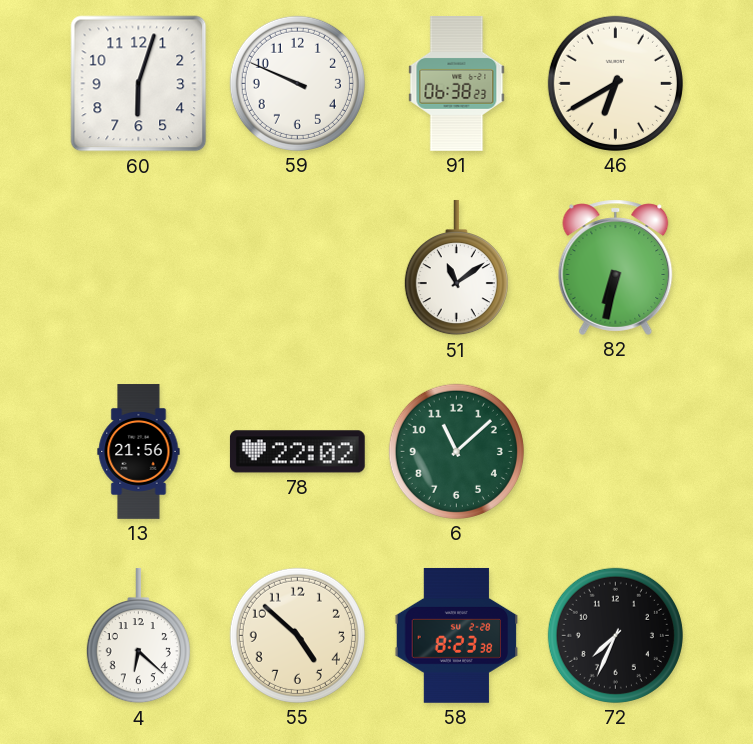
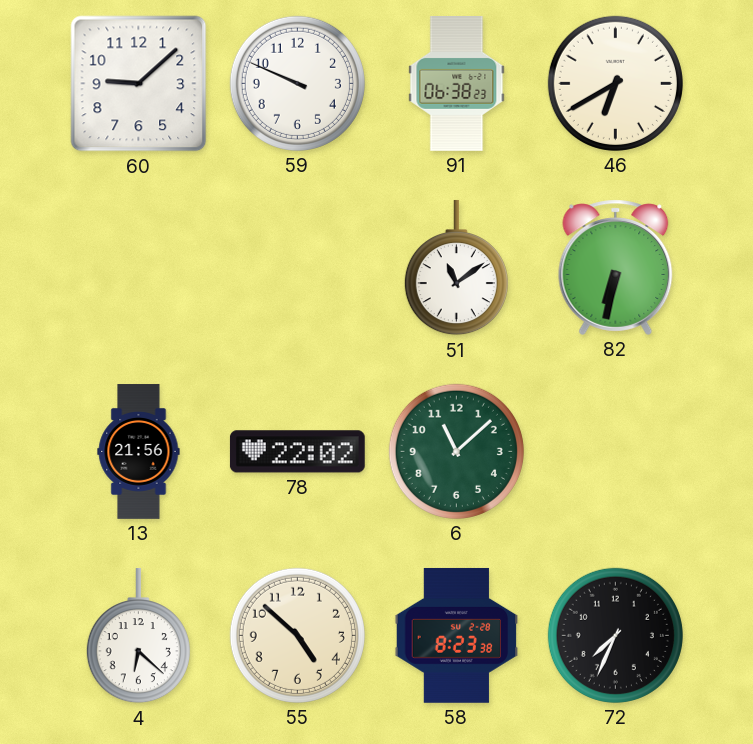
60: 6:03 -> 9:08
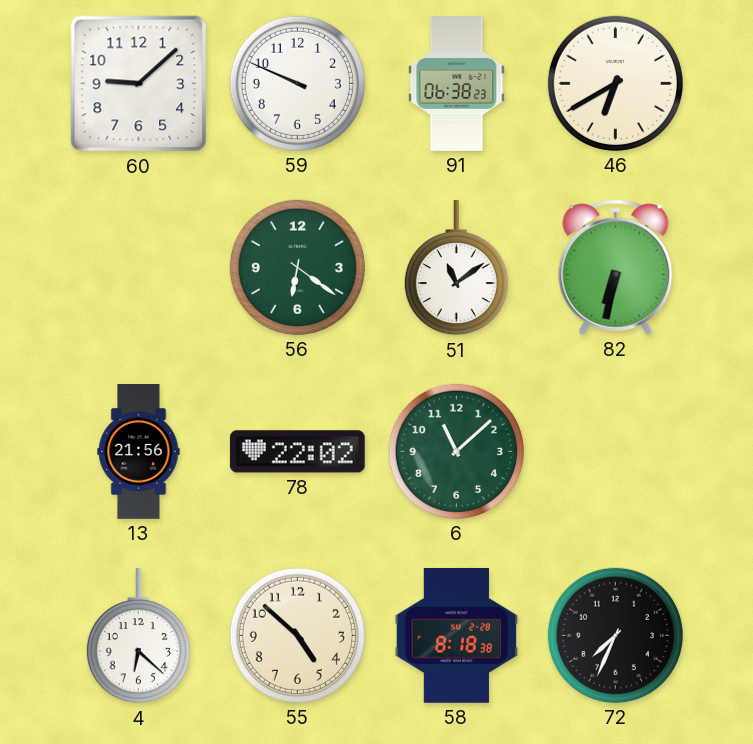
56: none -> 6:21
58: 8:23 -> 8:18
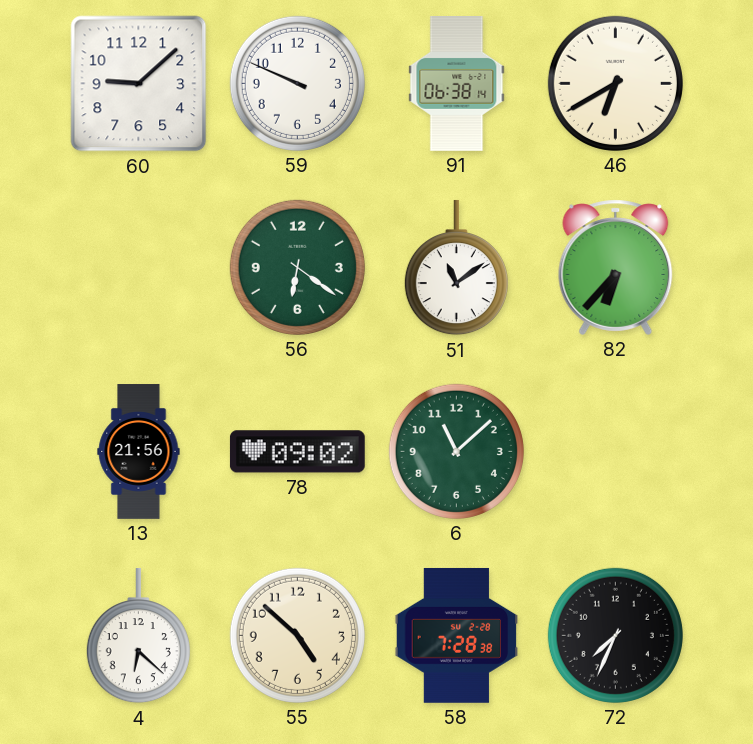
91: 06:38:23 -> 06:38:14
82: 6:32 -> 6:37
78: 22:02 -> 09:02
58: 8:18 -> 7:28
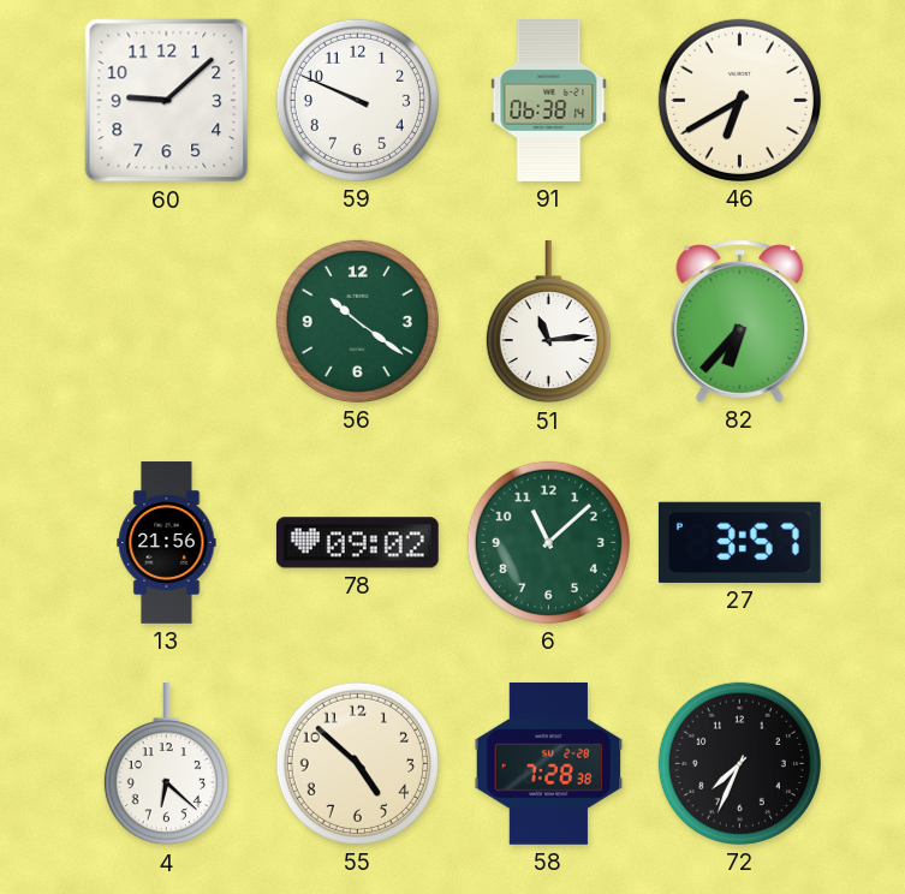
56: 6:21 -> 10:21
51: 11:09 -> 11:14
27: none -> 3:57
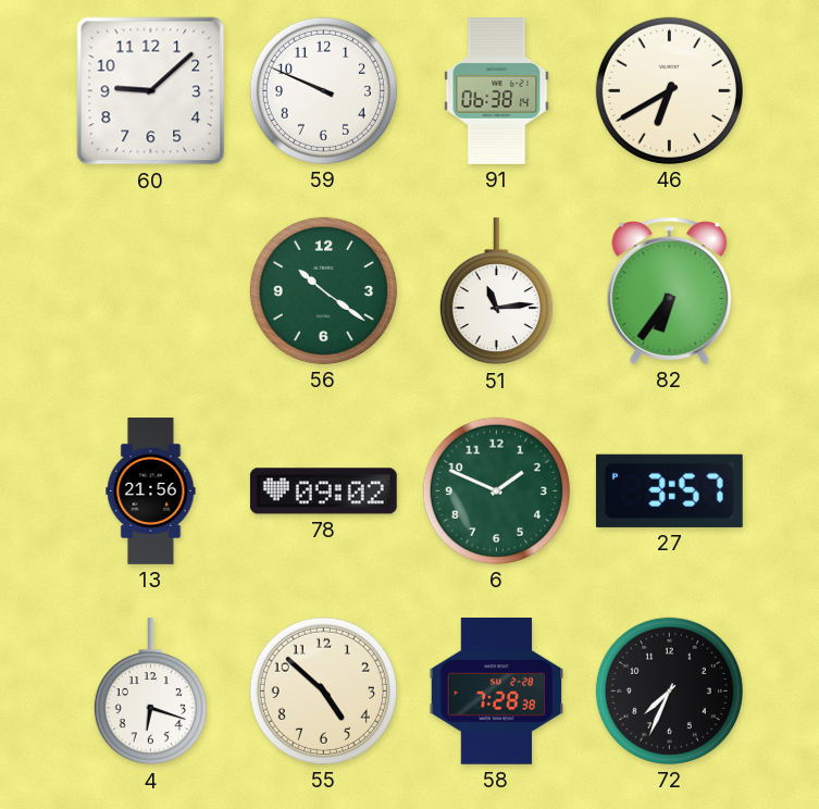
82: 6:37 -> 6:36
6: 11:08 -> 1:49
4: 6:22 -> 6:18
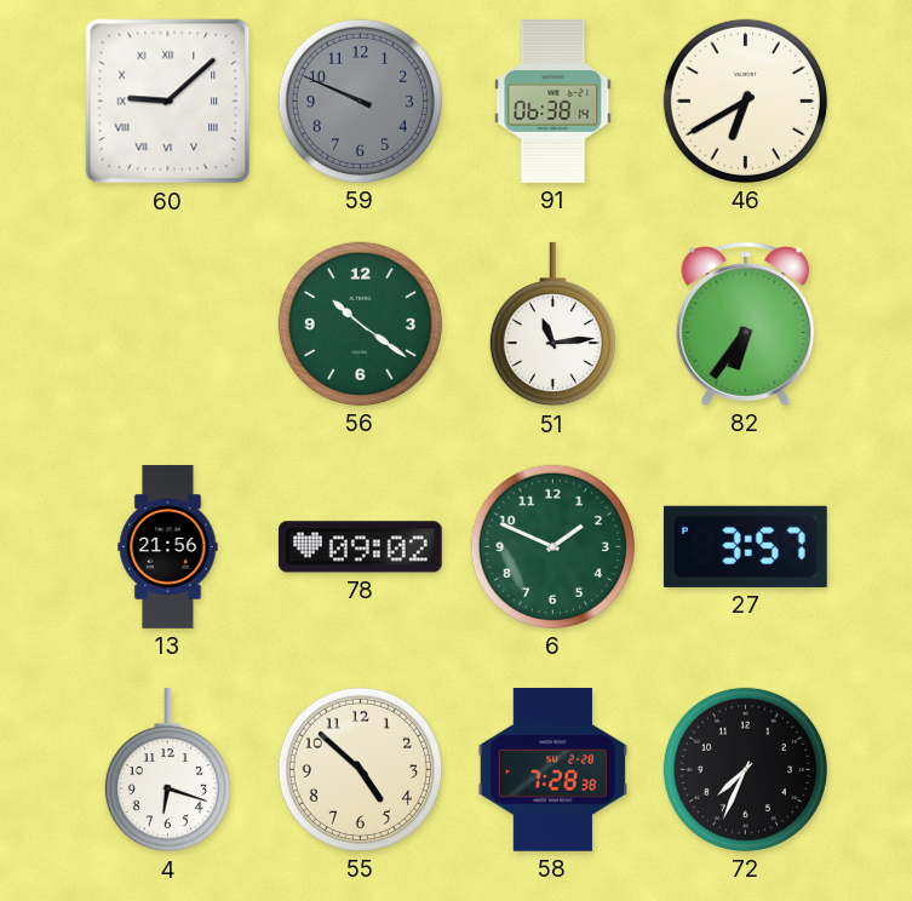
60 numerals: Arabic -> Roman
59 dial: white -> grey
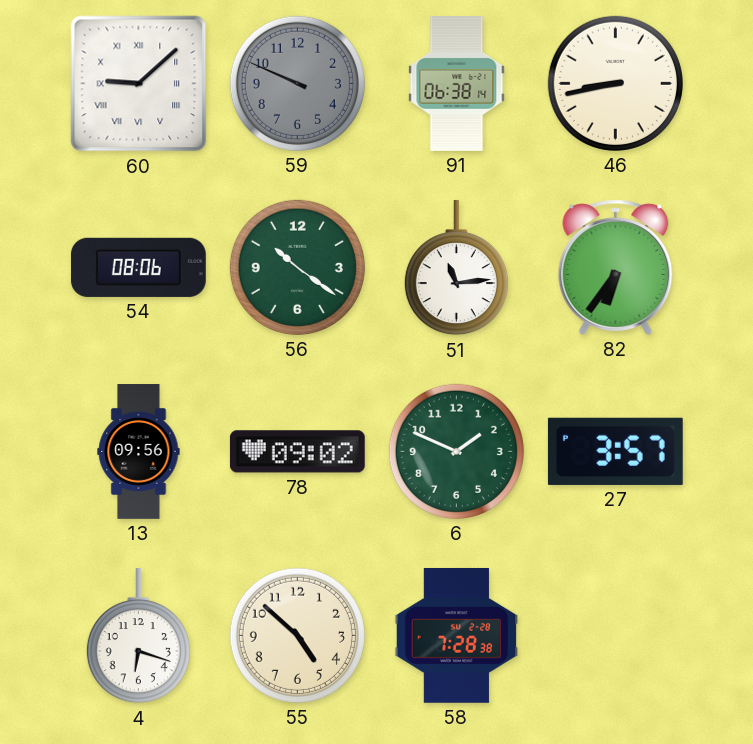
46: 6:40 -> 8:43
54: none -> 08:06
13: 21:56 -> 09:56
72: 7:34 -> none
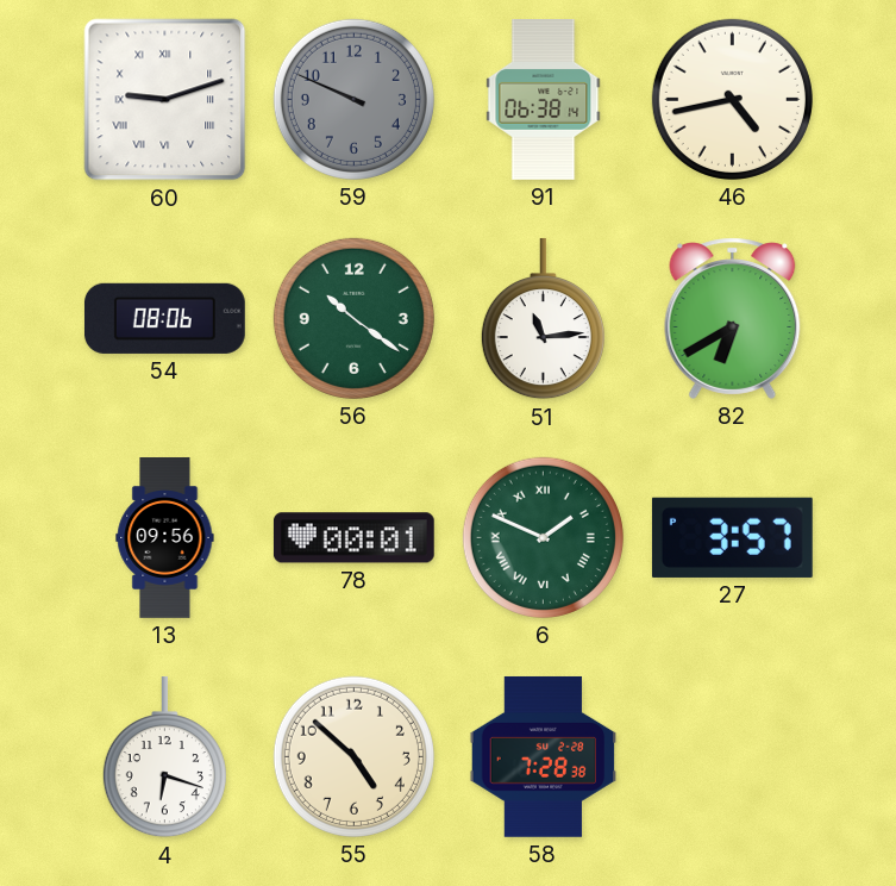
60: 9:08 -> 9:12
46: 8:43 -> 4:43
82: 6:36 -> 6:40
78: 09:02 -> 00:01
6 numerals: Arabic -> Roman
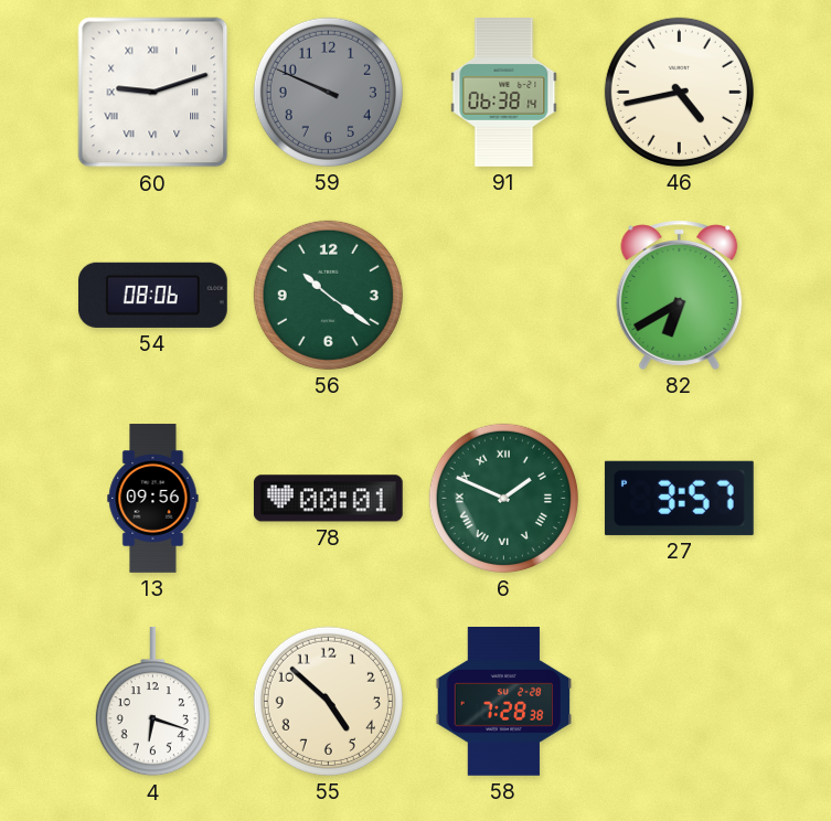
51: 11:14 -> none
